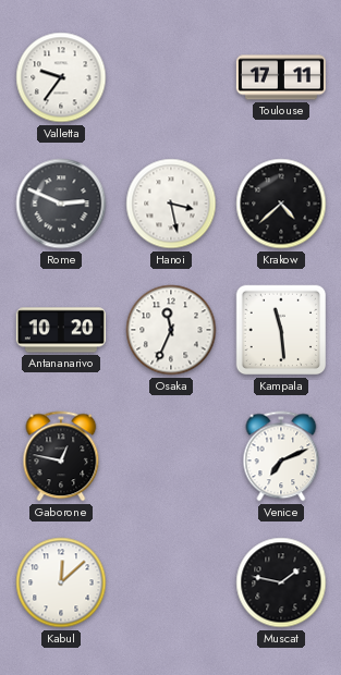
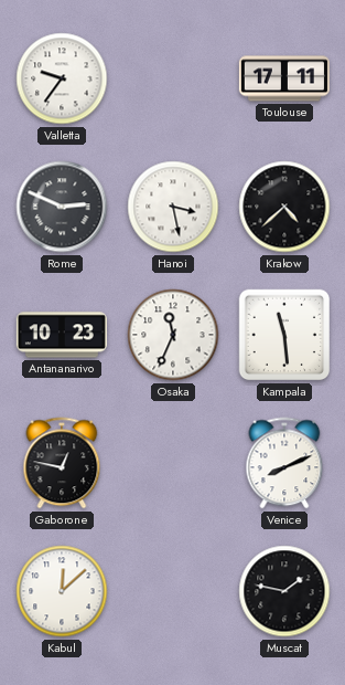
Antananarivo: 10:20 -> 10:23
Venice: 7:11 -> 8:11
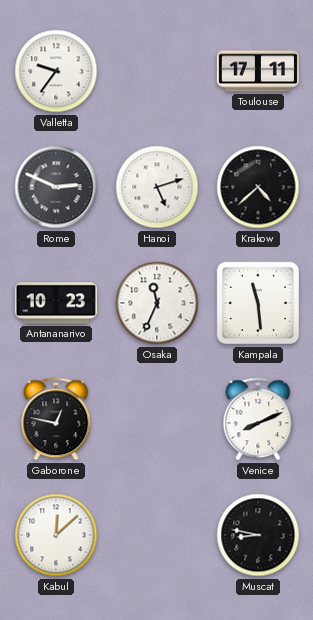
Hanoi: 3:28 -> 5:12
Muscat: 1:47 -> 8:47
